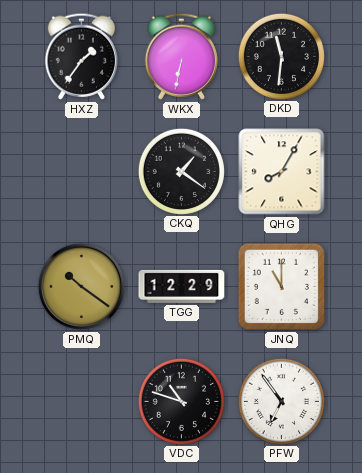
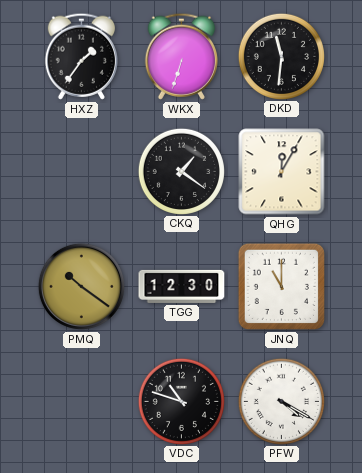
WKX: 6:32 -> 6:33
QHG: 8:05 -> 12:05
TGG: 12:29 -> 12:30
PFW: 6:54 -> 4:20
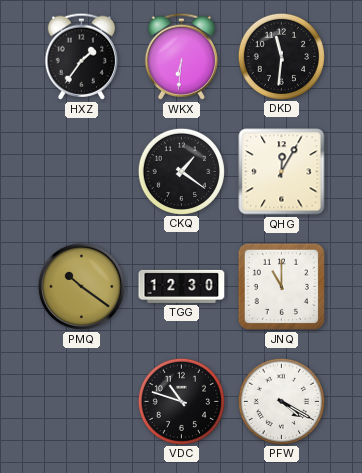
WKX: 6:33 -> 6:31
